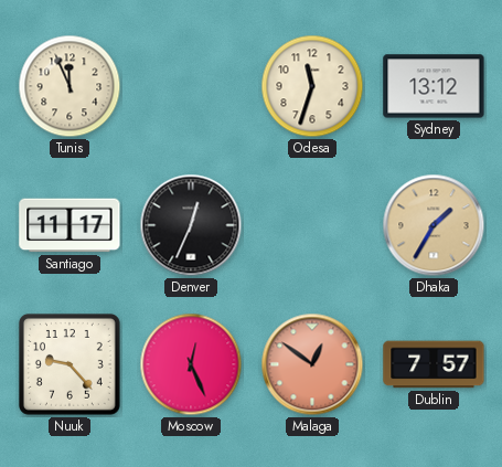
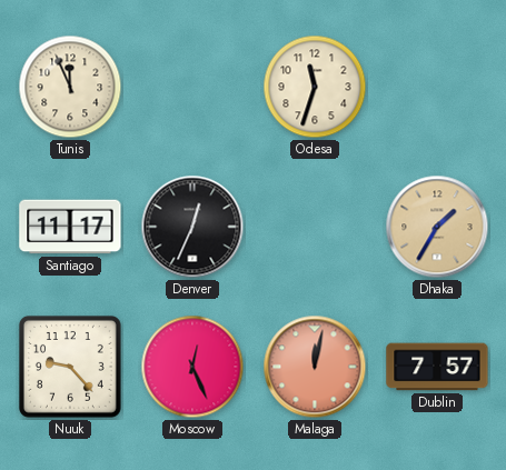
Sydney: 13:12 -> none
Malaga: 12:51 -> 12:02
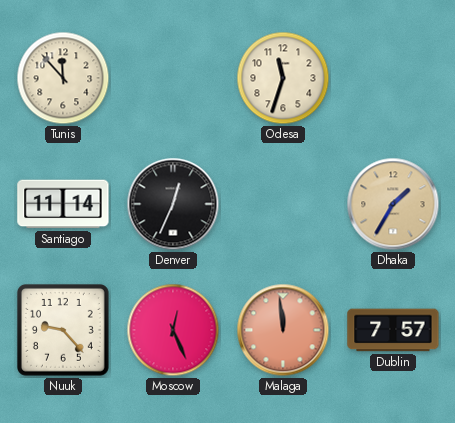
Tunis: 11:56 -> 11:53
Santiago: 11:17 -> 11:14
Malaga: 12:02 -> 11:59
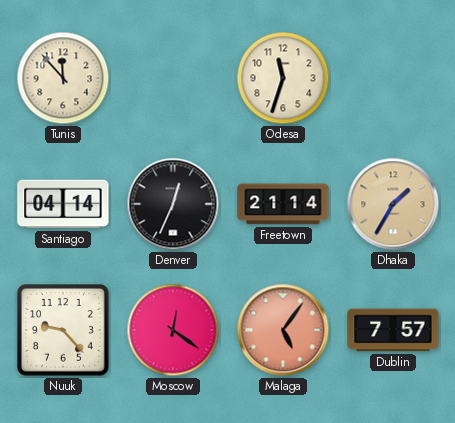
Santiago: 11:14 -> 04:14
Freetown: none -> 21:14
Moscow: 12:26 -> 12:21
Malaga: 11:59 -> 5:06
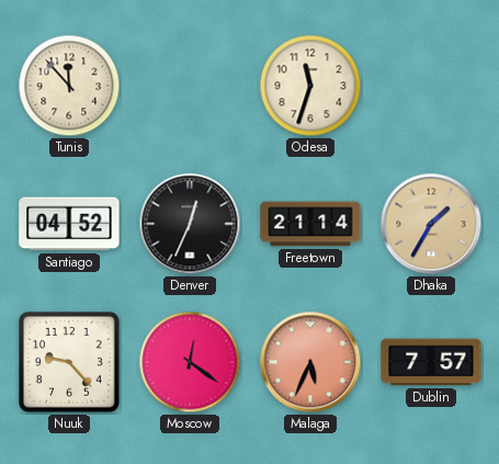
Santiago: 04:14 -> 04:52
Malaga: 5:06 -> 5:34
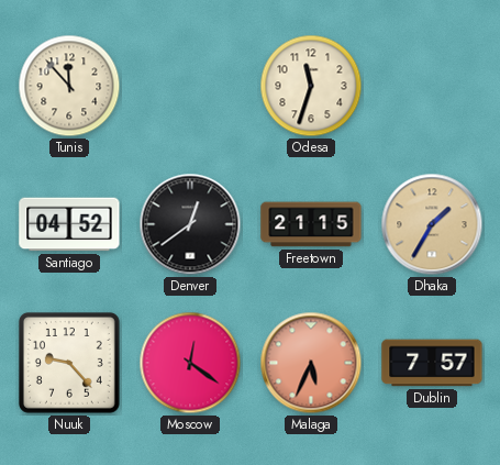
Denver: 12:34 -> 12:39
Freetown: 21:14 -> 21:15
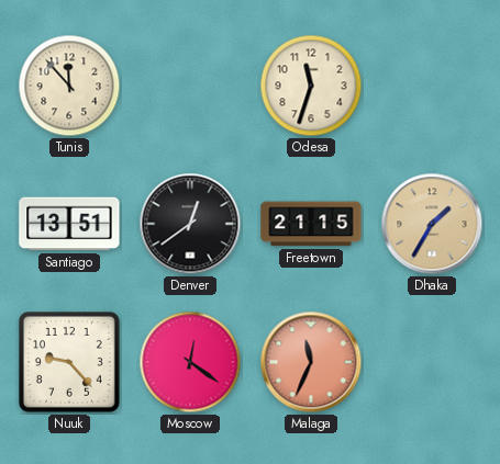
Santiago: 04:52 -> 13:51
Malaga: 5:34 -> 11:34
Dublin: 7:57 -> none
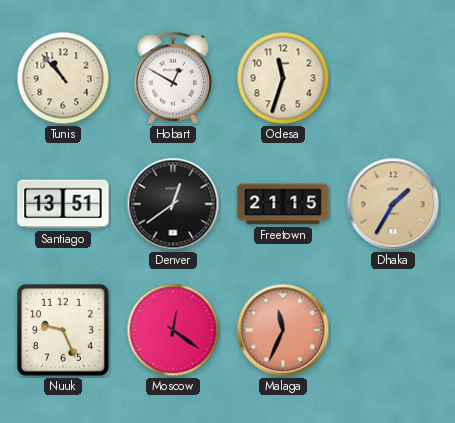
Tunis: 11:53 -> 10:53
Hobart: none -> 12:50
Nuuk: 9:23 -> 9:26
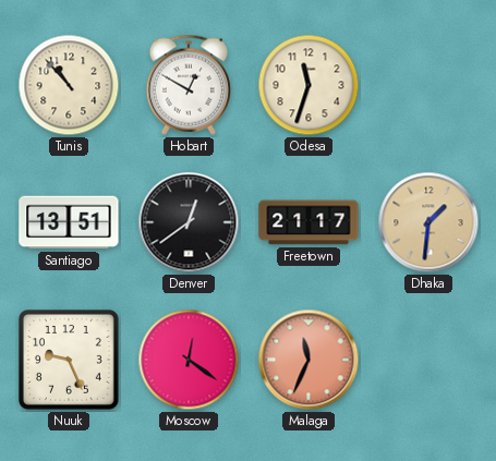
Freetown: 21:15 -> 21:17
Dhaka: 1:35 -> 1:31
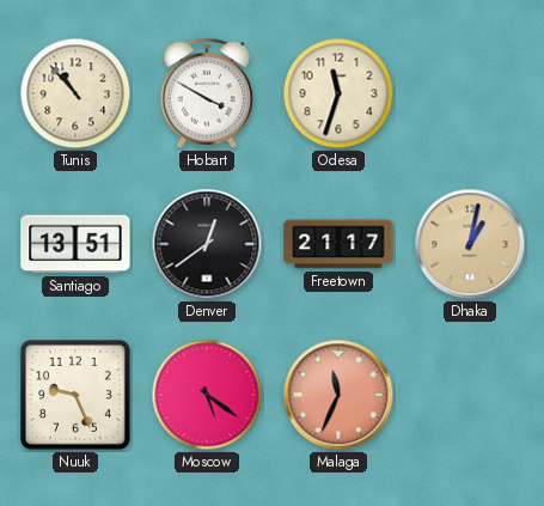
Hobart: 12:50 -> 3:50
Dhaka: 1:31 -> 1:02
Moscow: 12:21 -> 5:21
